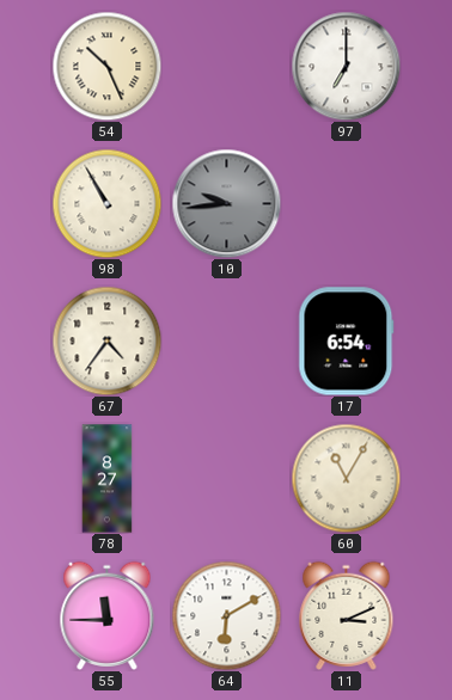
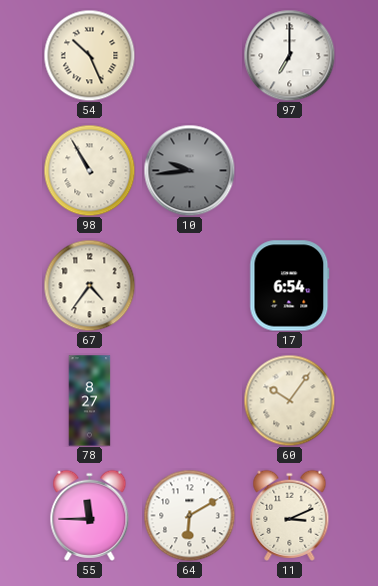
60: 11:05 -> 10:06
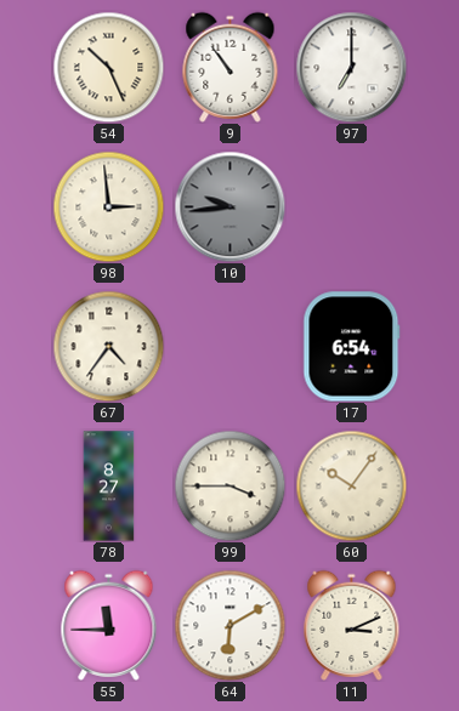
9: none -> 10:54
98: 10:55 -> 2:59
99: none -> 3:45
